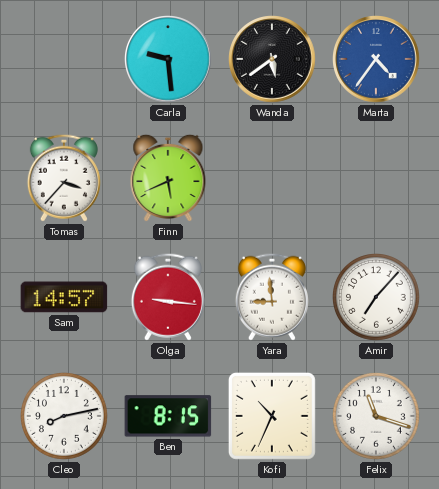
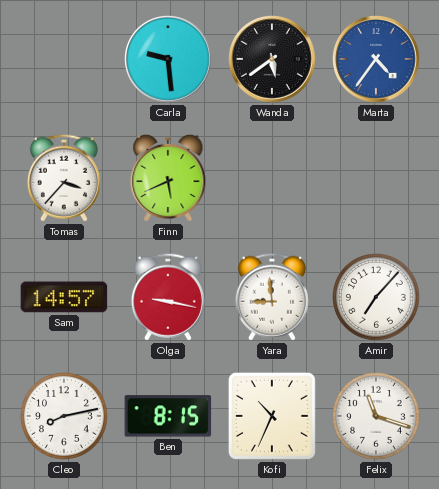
Olga: 9:16 -> 9:17
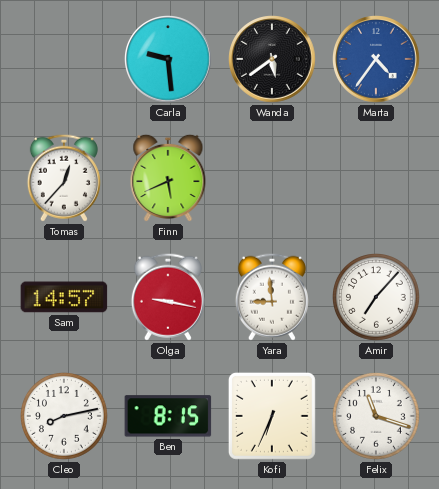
Tomas: 3:37 -> 12:37
Kofi: 10:34 -> 6:34
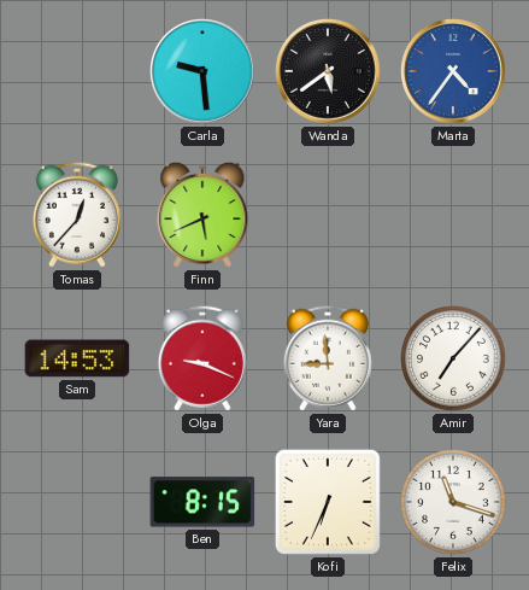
Sam: 14:57 -> 14:53
Olga: 9:17 -> 9:19
Cleo: 8:13 -> none
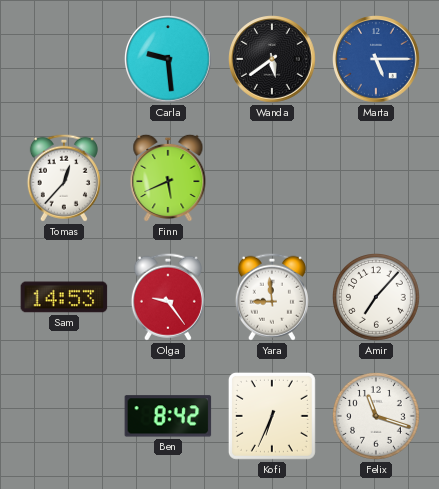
Marta: 4:36 -> 5:15
Olga: 9:19 -> 9:24
Ben: 8:15 -> 8:42
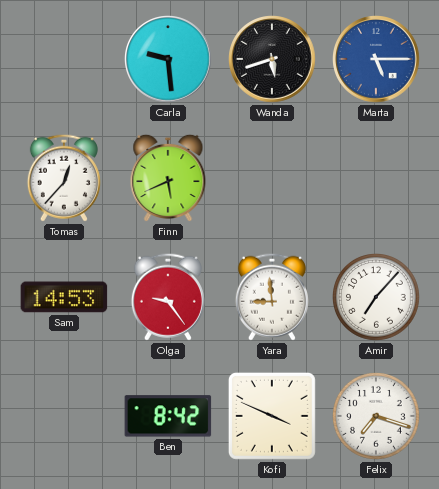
Wanda: 5:39 -> 5:42
Kofi: 6:34 -> 3:49
Felix: 11:18 -> 7:18
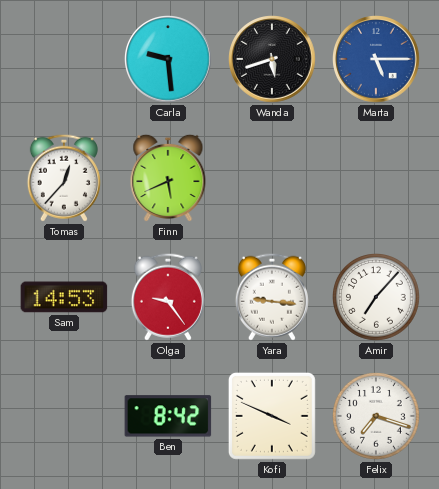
Yara: 8:59 -> 9:16
